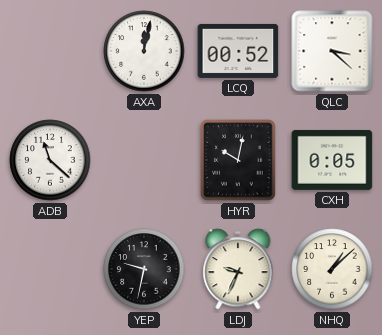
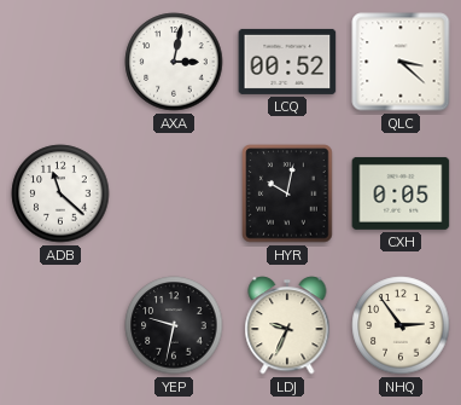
AXA: 12:02 -> 3:02
NHQ: 1:08 -> 2:54
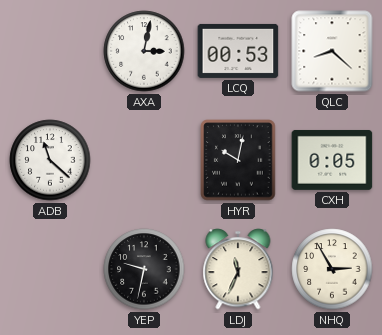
LCQ: 00:52 -> 00:53
QLC: 3:22 -> 8:22
LDJ: 9:34 -> 11:34
NHQ: 2:54 -> 2:55
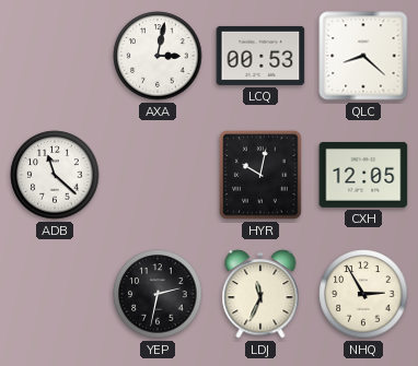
CXH: 0:05 -> 12:05
YEP: 9:32 -> 2:32
